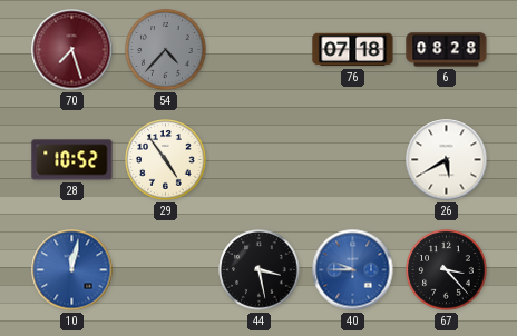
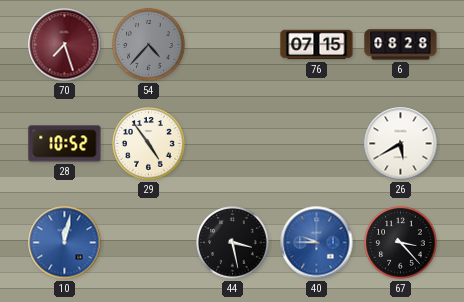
76: 07:18 -> 07:15
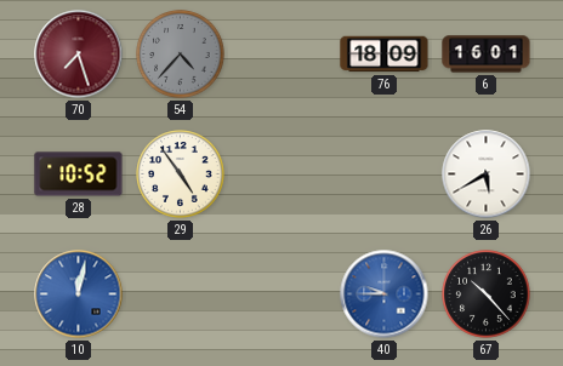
76: 07:15 -> 18:09
6: 08:28 -> 16:01
44: 3:28 -> none
67: 3:23 -> 10:23
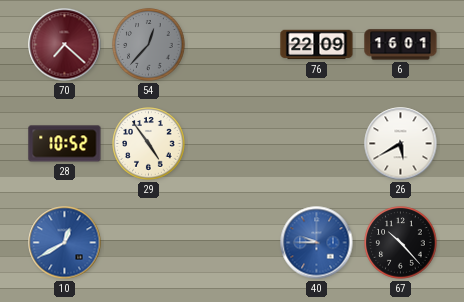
70: 7:27 -> 7:22
54: 4:37 -> 12:37
76: 18:09 -> 22:09
10: 12:02 -> 12:40
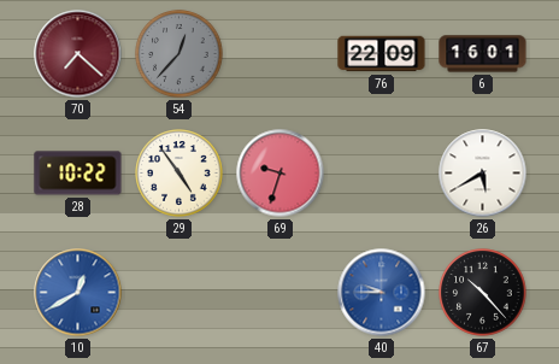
28: 10:52 -> 10:22
69: none -> 9:33
